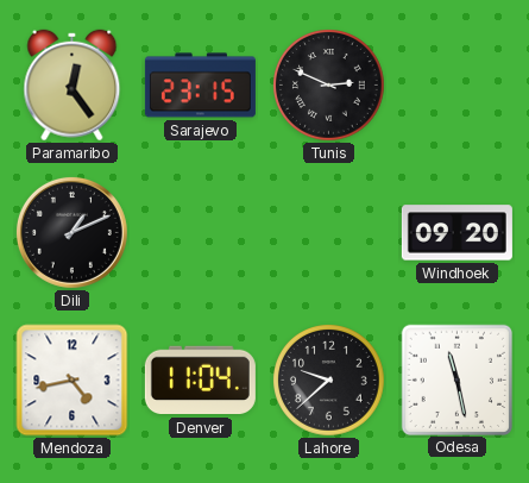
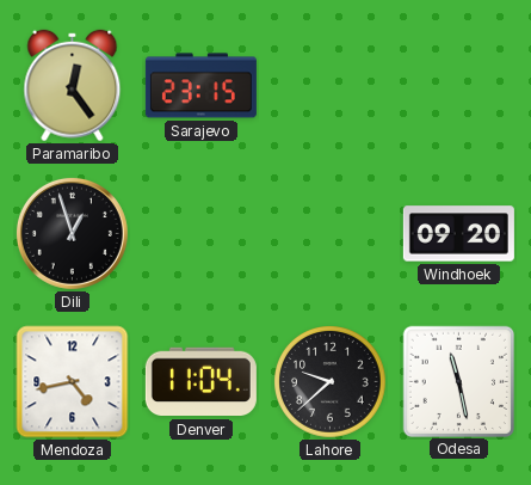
Tunis: 2:49 -> none
Dili: 1:11 -> 12:57
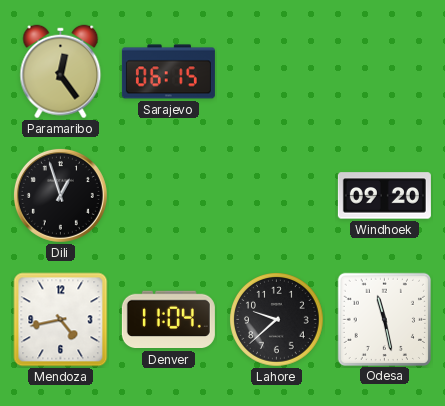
Sarajevo: 23:15 -> 06:15
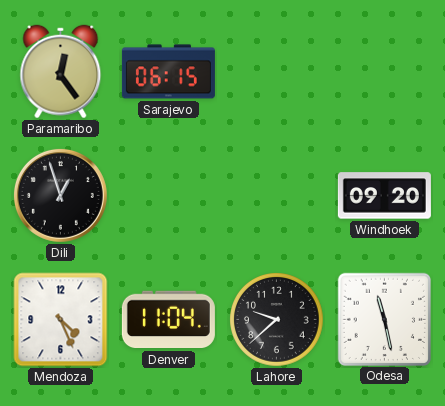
Mendoza: 4:43 -> 4:26
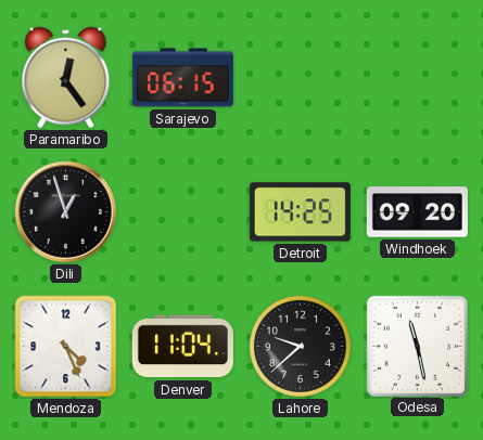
Detroit: none -> 14:25
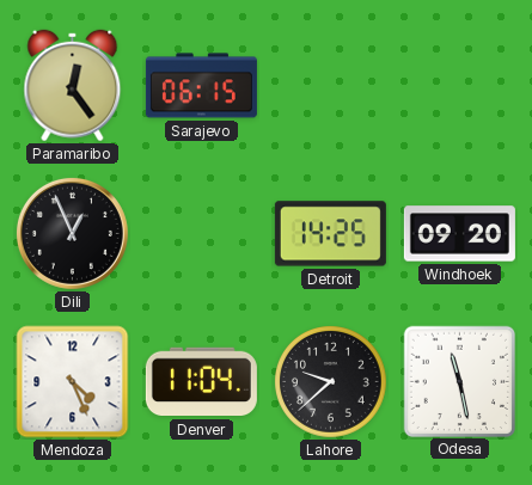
Dili: 12:57 -> 12:56
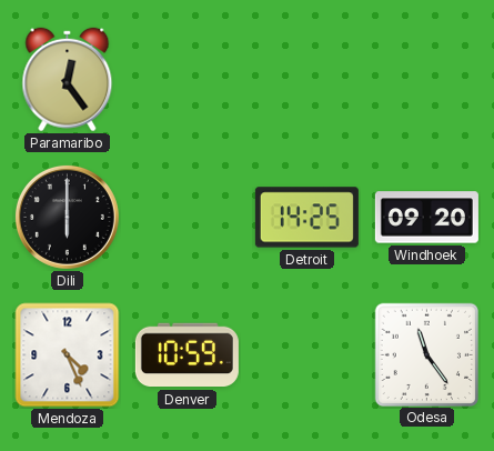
Sarajevo: 06:15 -> none
Dili: 12:56 -> 6:00
Denver: 11:04 -> 10:59
Lahore: 9:38 -> none
Odesa: 11:28 -> 11:24
